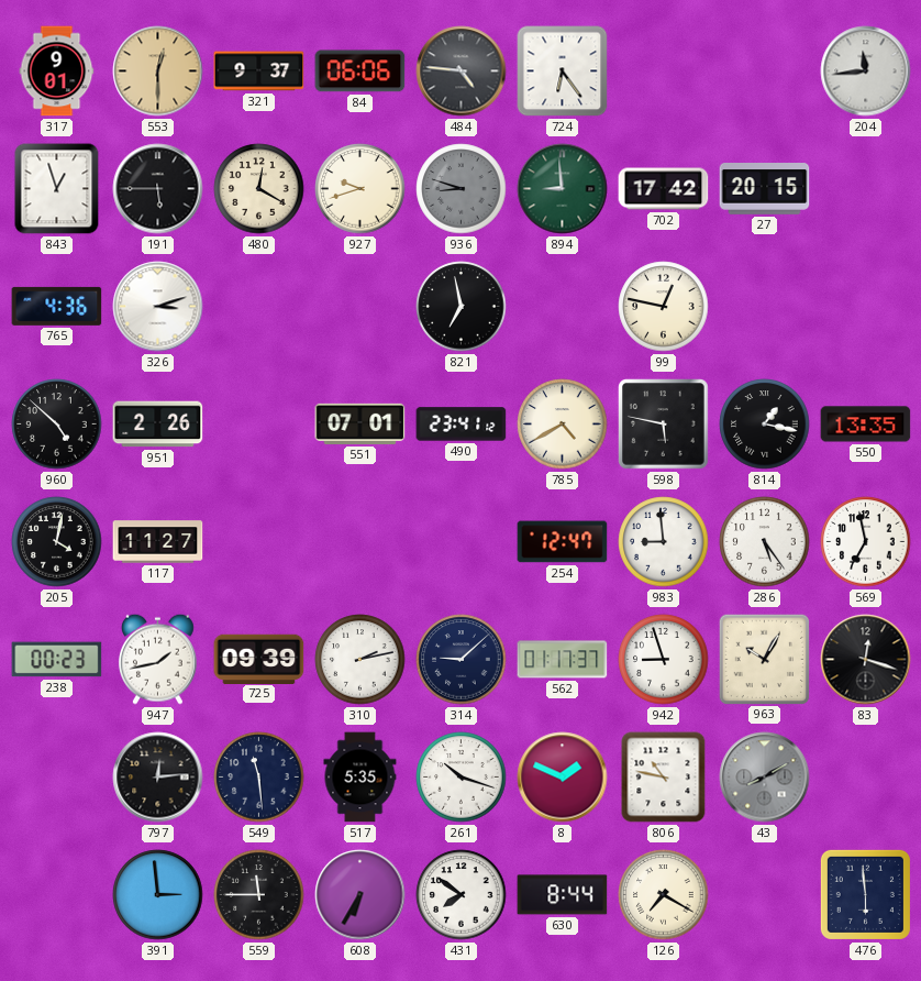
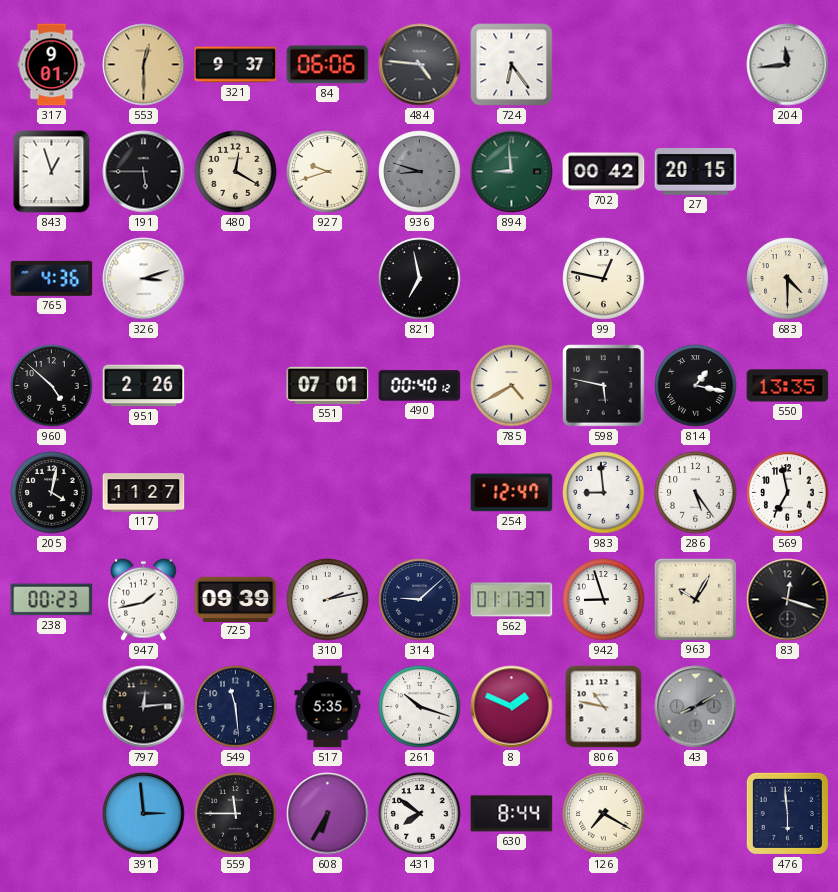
702: 17:42 -> 00:42
683: none -> 4:30
490: 23:41 -> 00:40
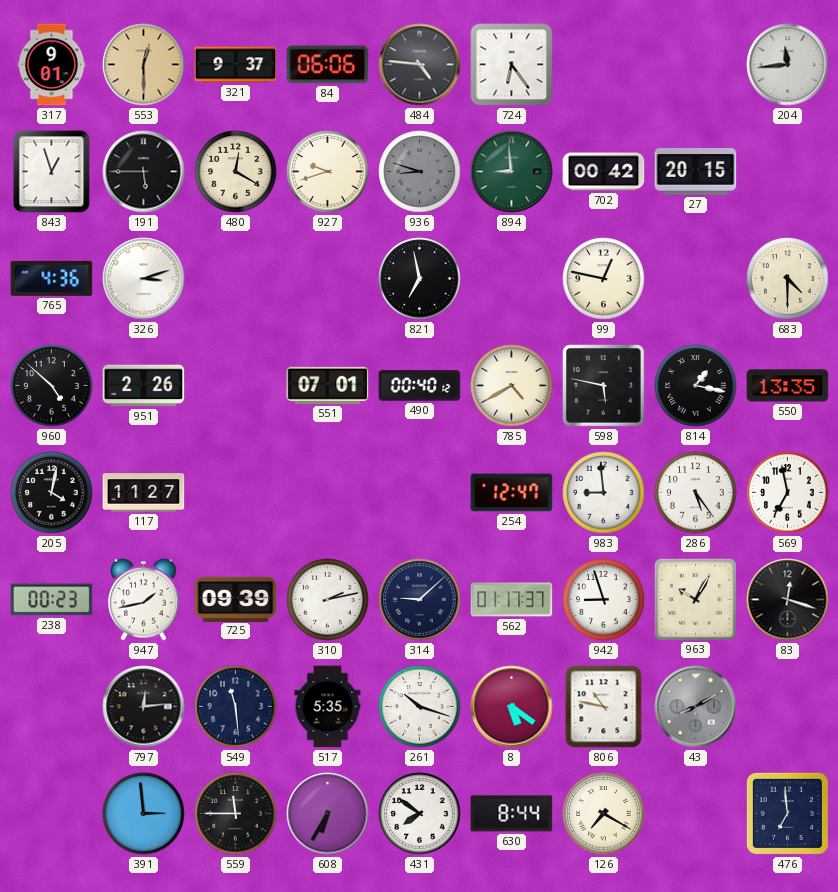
8: 1:49 -> 5:21
476: 5:59 -> 6:59
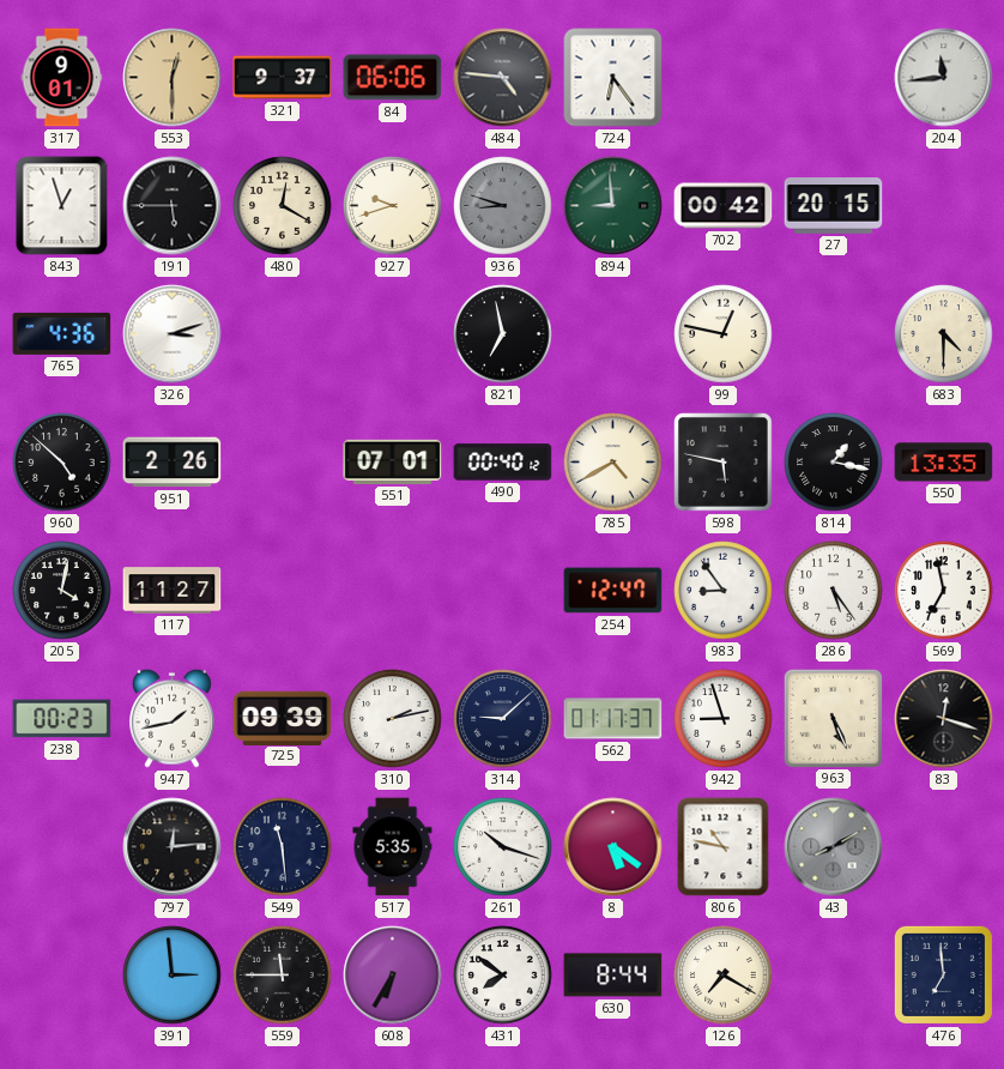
983: 8:59 -> 8:54
963: 10:05 -> 5:26
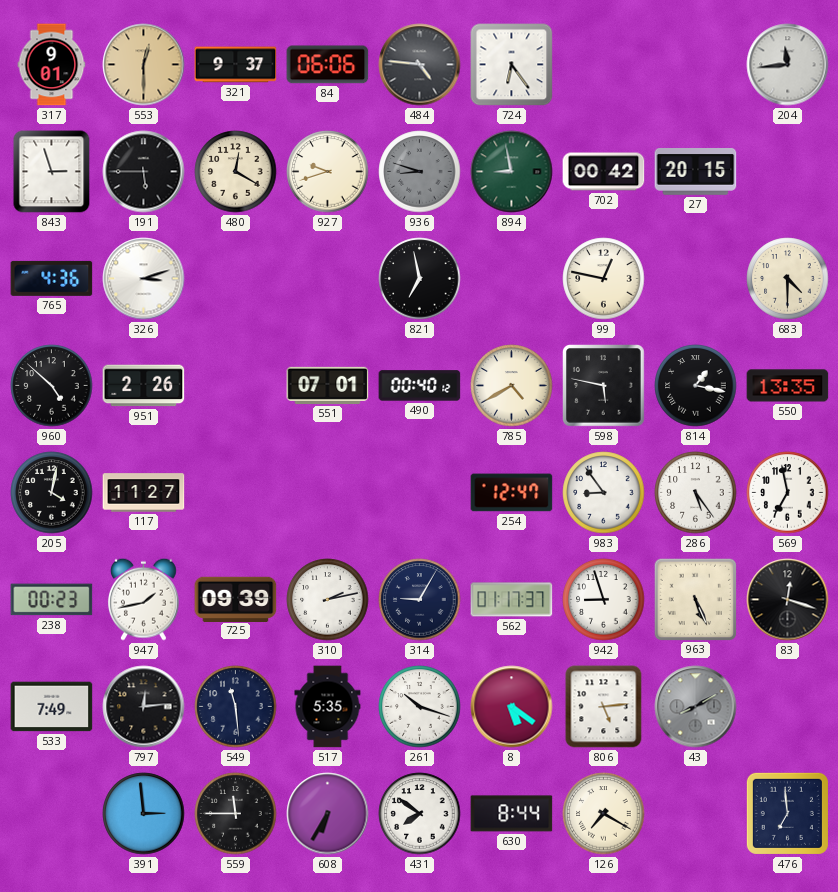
843: 12:57 -> 2:57
894: 8:59 -> 8:58
314: 9:08 -> 9:05
533: none -> 7:49
806: 10:47 -> 5:14
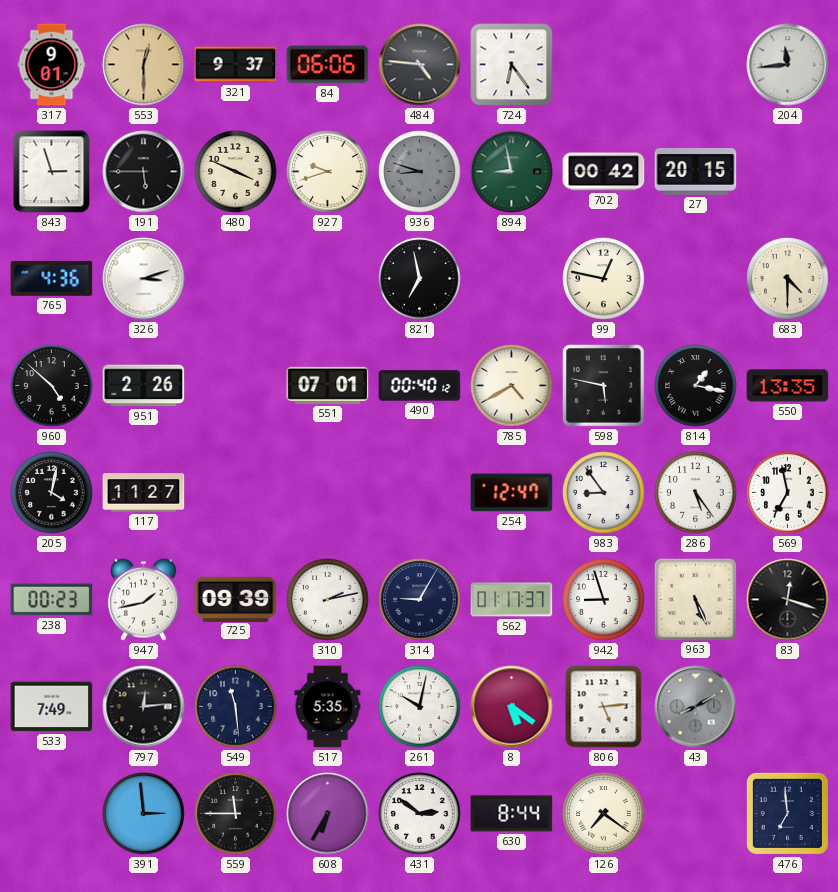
480: 12:20 -> 3:49
261: 10:18 -> 10:02
431: 7:51 -> 2:51
126: 7:20 -> 7:21
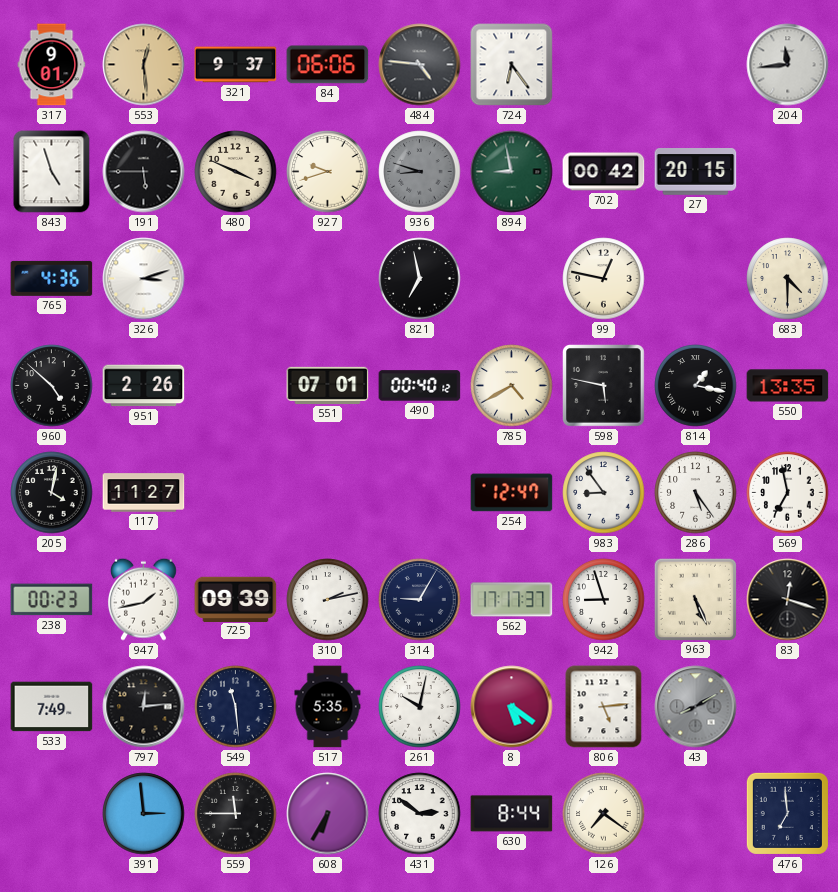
553: 12:30 -> 12:29
843: 2:57 -> 4:57
562: 01:17 -> 17:17
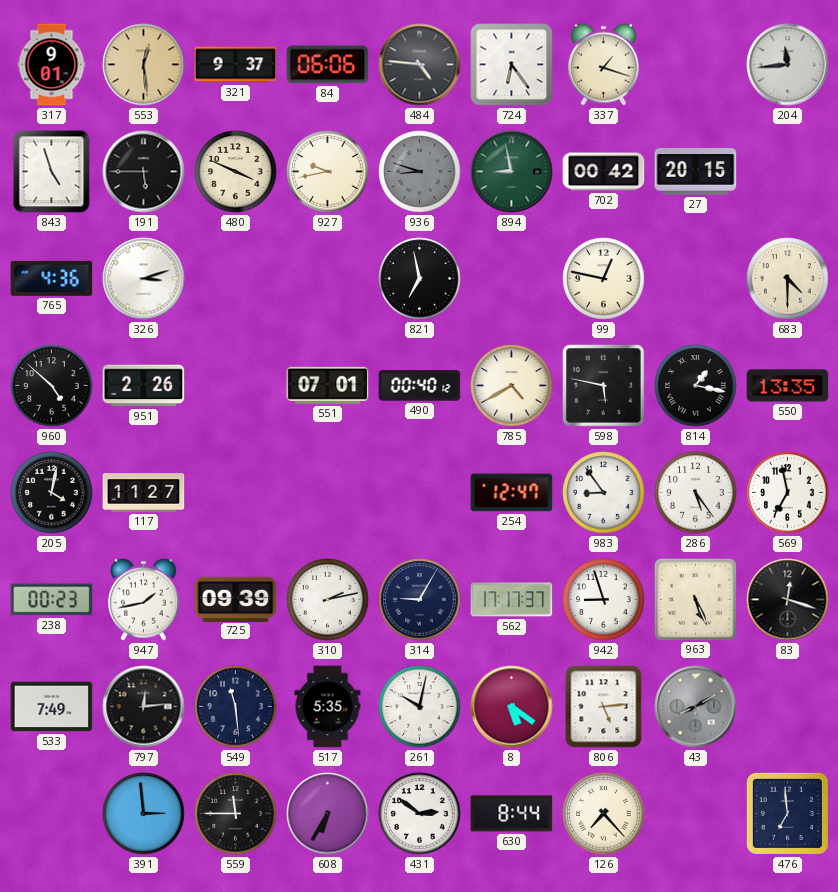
337: none -> 1:18
927: 9:42 -> 9:43
126: 7:21 -> 7:23
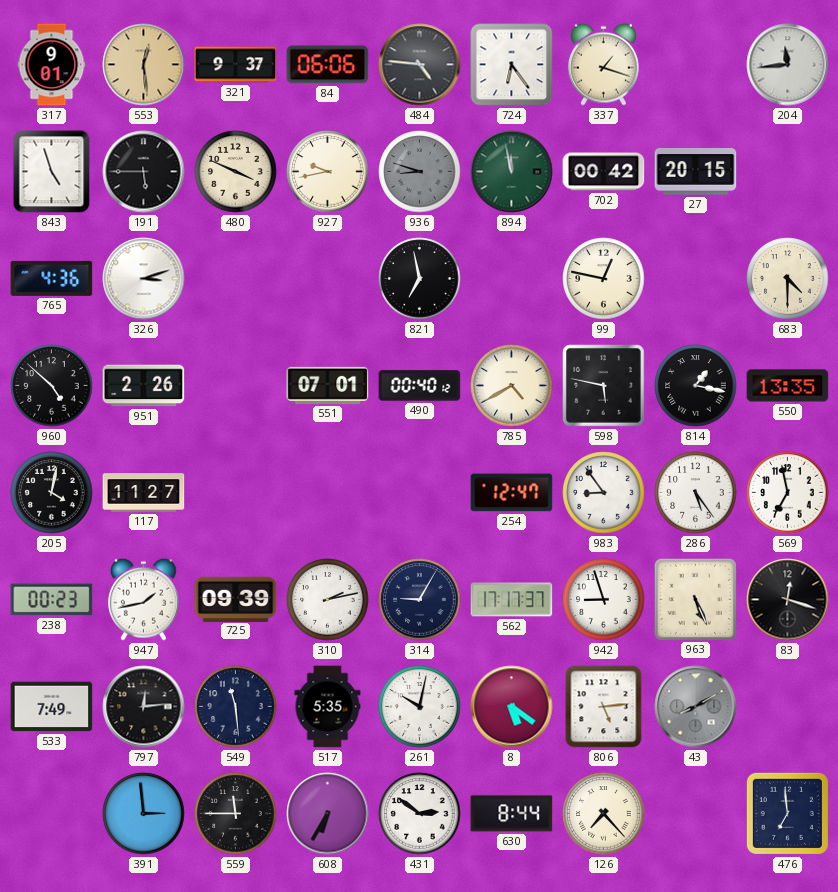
894: 8:58 -> 11:58
